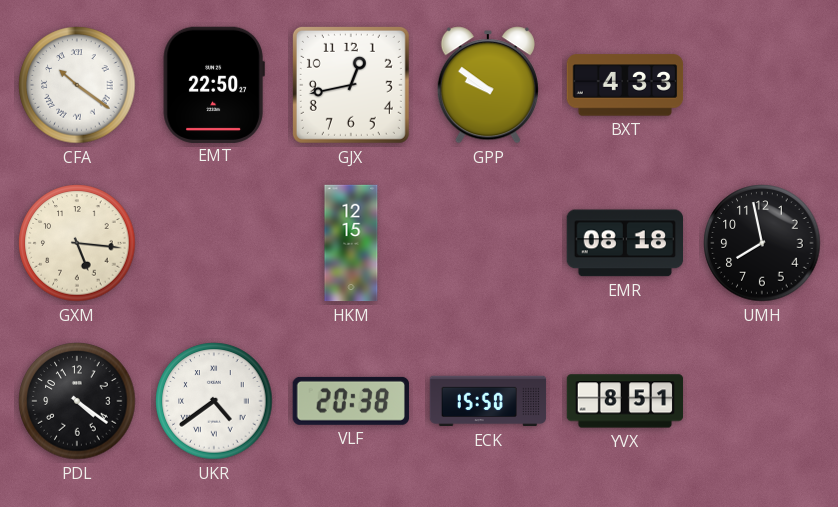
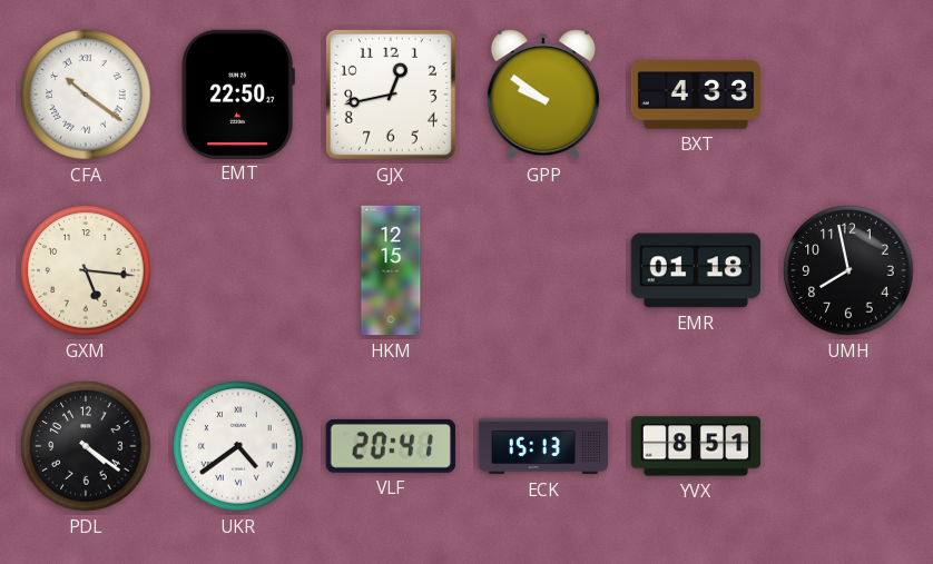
EMR: 08:18 -> 01:18
VLF: 20:38 -> 20:41
ECK: 15:50 -> 15:13
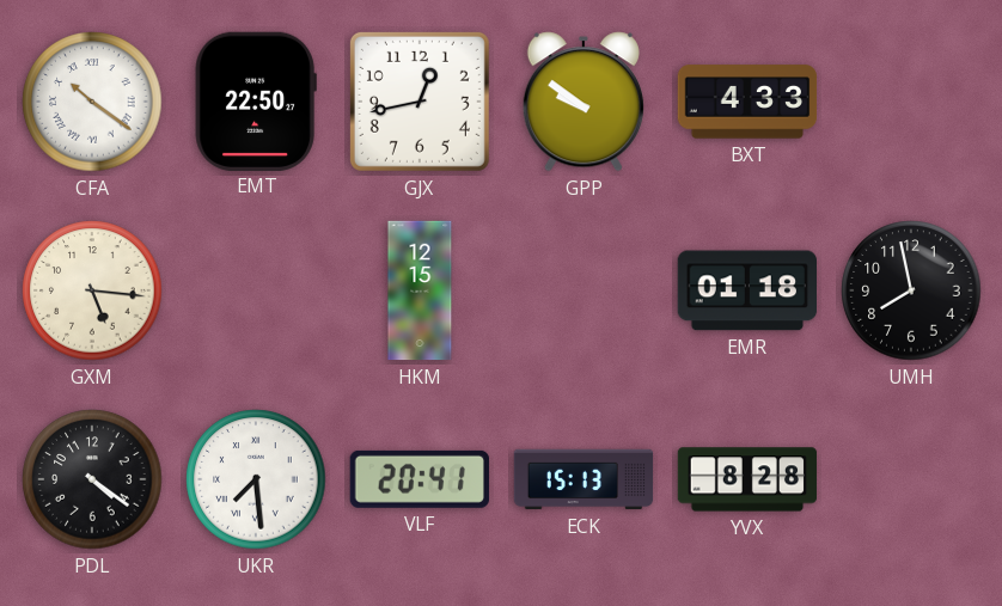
UKR: 4:39 -> 7:29
YVX: 8:51 -> 8:28
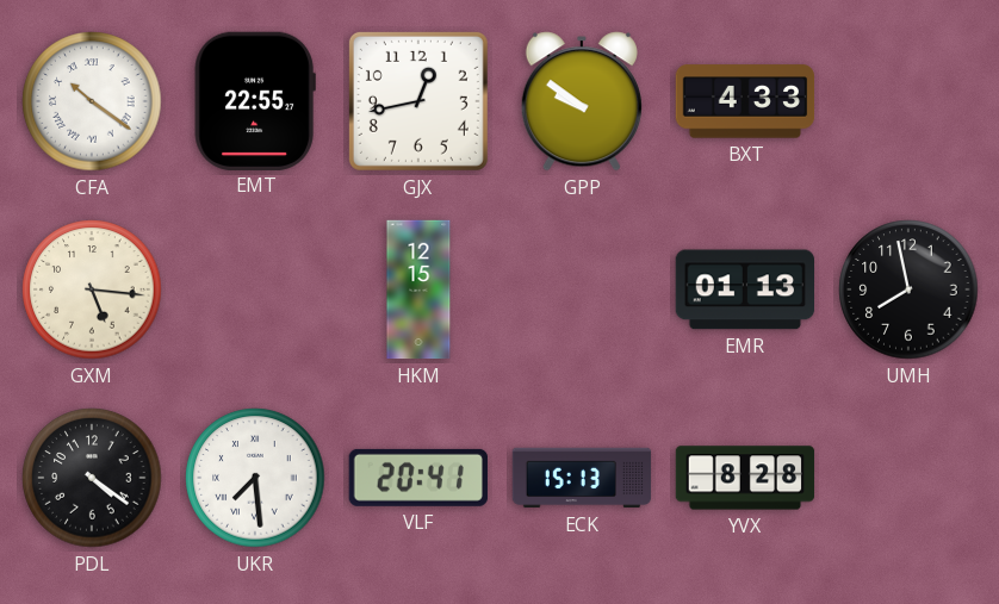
EMT: 22:50 -> 22:55
EMR: 01:18 -> 01:13
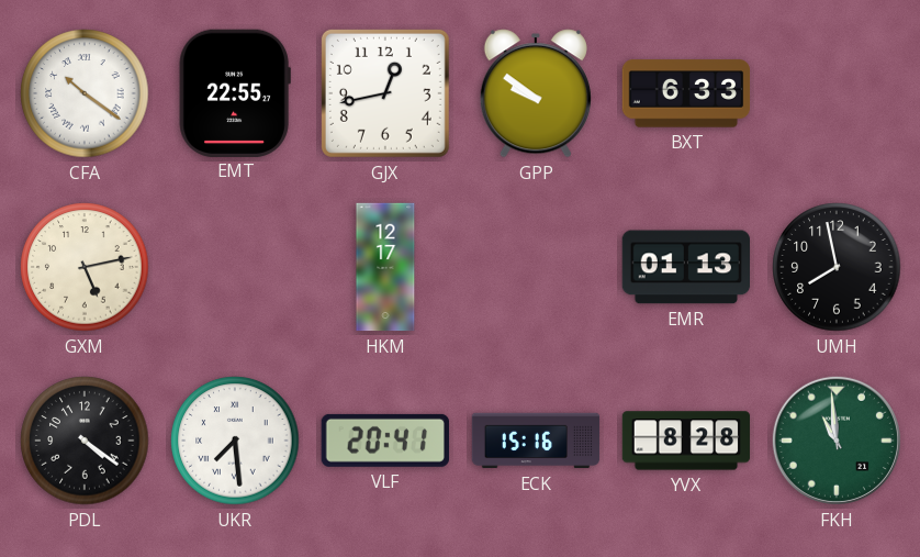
BXT: 4:33 -> 6:33
GXM: 5:16 -> 5:13
HKM: 12:15 -> 12:17
ECK: 15:13 -> 15:16
FKH: none -> 10:59
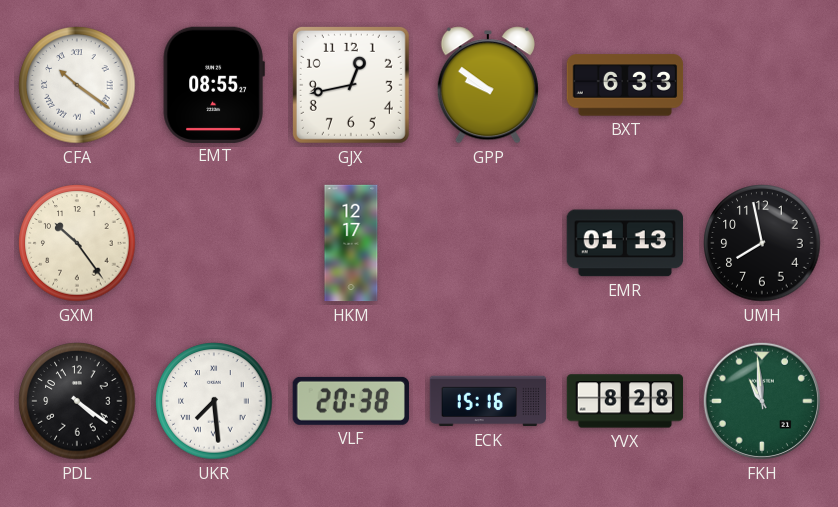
EMT: 22:55 -> 08:55
GXM: 5:13 -> 10:24
VLF: 20:41 -> 20:38
